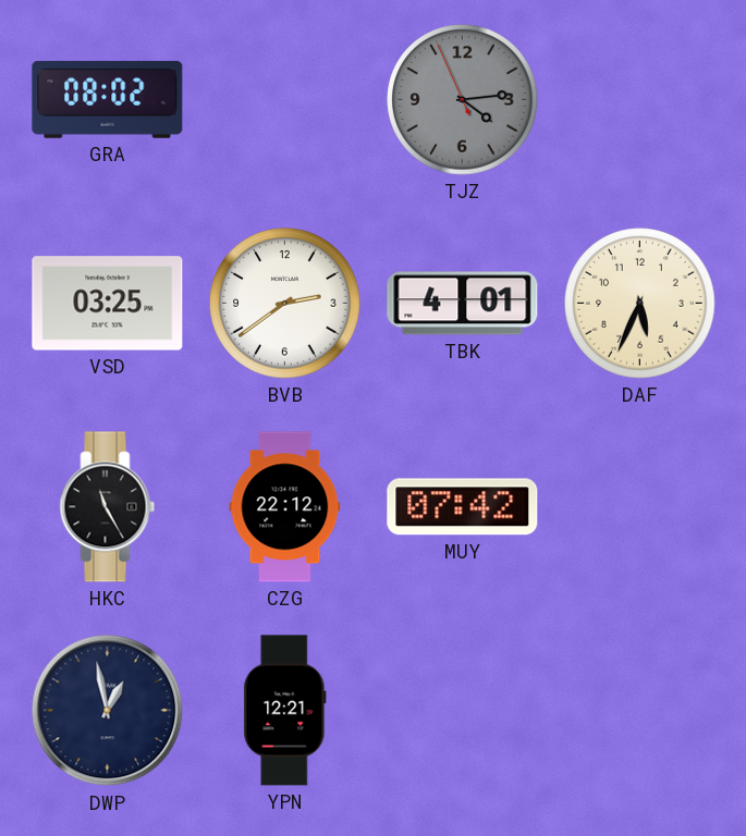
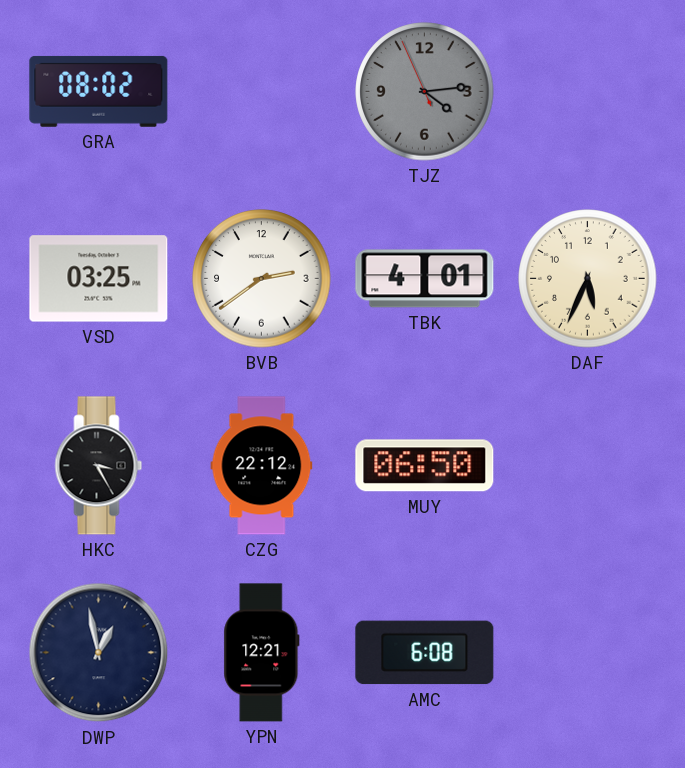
HKC: 11:25 -> 3:25
MUY: 07:42 -> 06:50
AMC: none -> 6:08
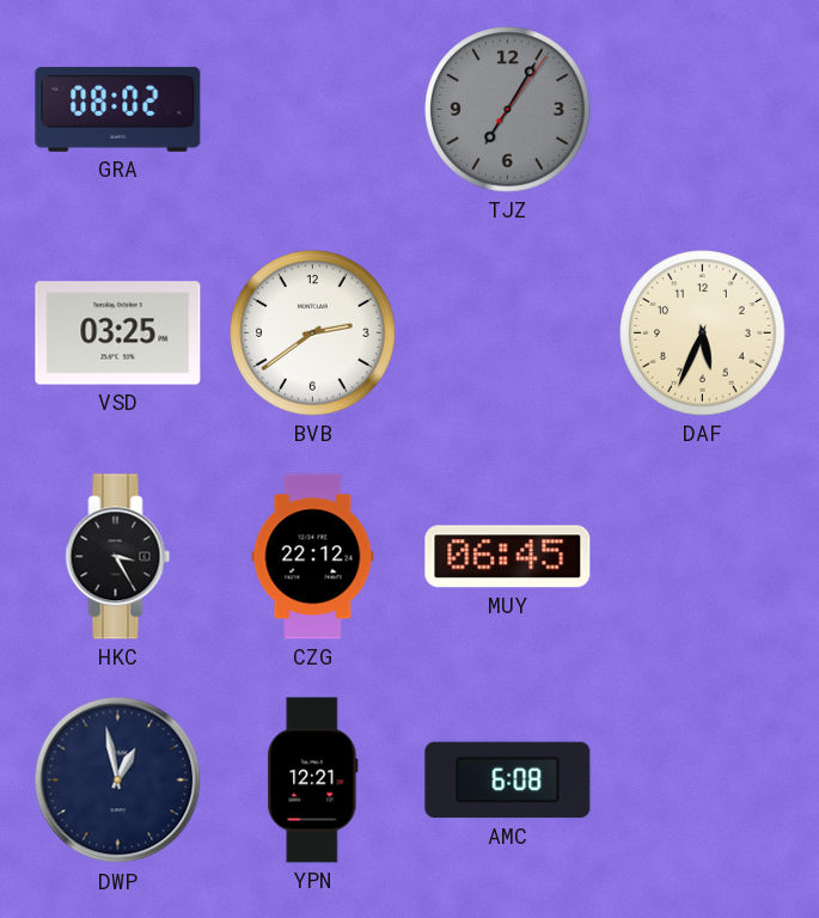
TJZ: 4:13 -> 7:05
TBK: 4:01 -> none
MUY: 06:50 -> 06:45
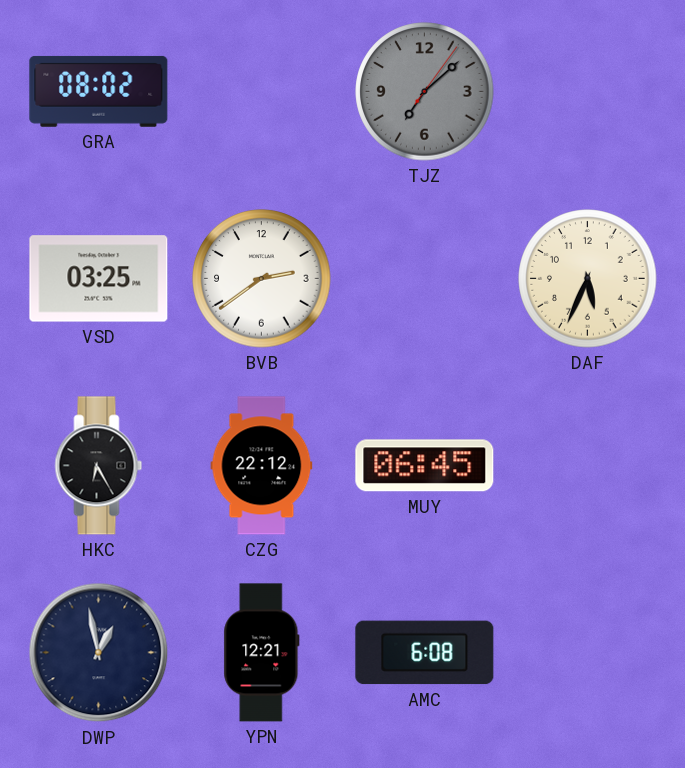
TJZ: 7:05 -> 7:08
HKC: 3:25 -> 6:25
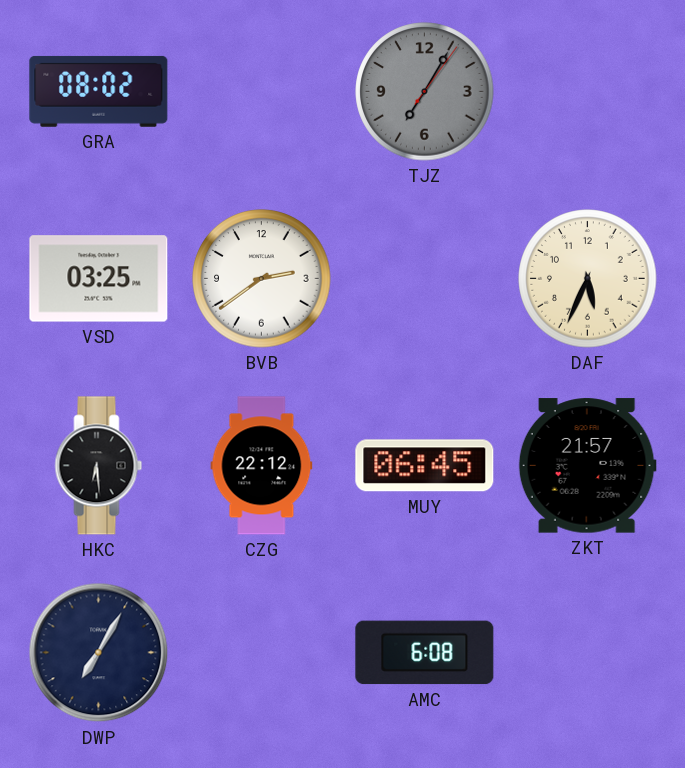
TJZ: 7:08 -> 7:05
HKC: 6:25 -> 6:29
ZKT: none -> 21:57
DWP: 12:58 -> 7:05
YPN: 12:21 -> none
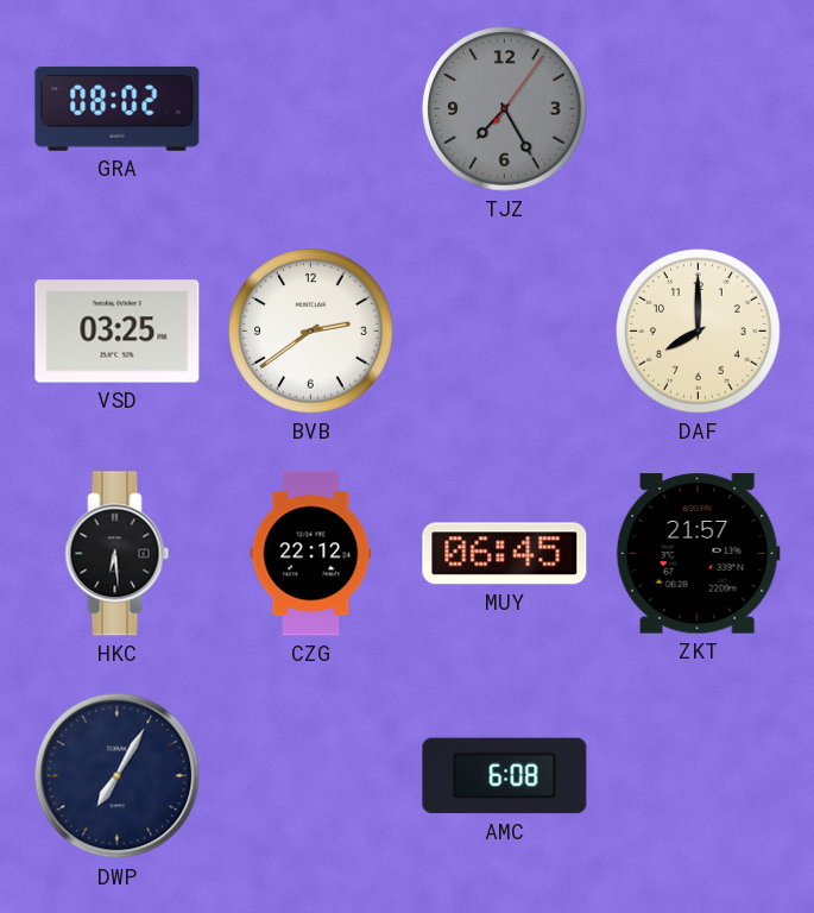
TJZ: 7:05 -> 7:25
DAF: 5:34 -> 8:00
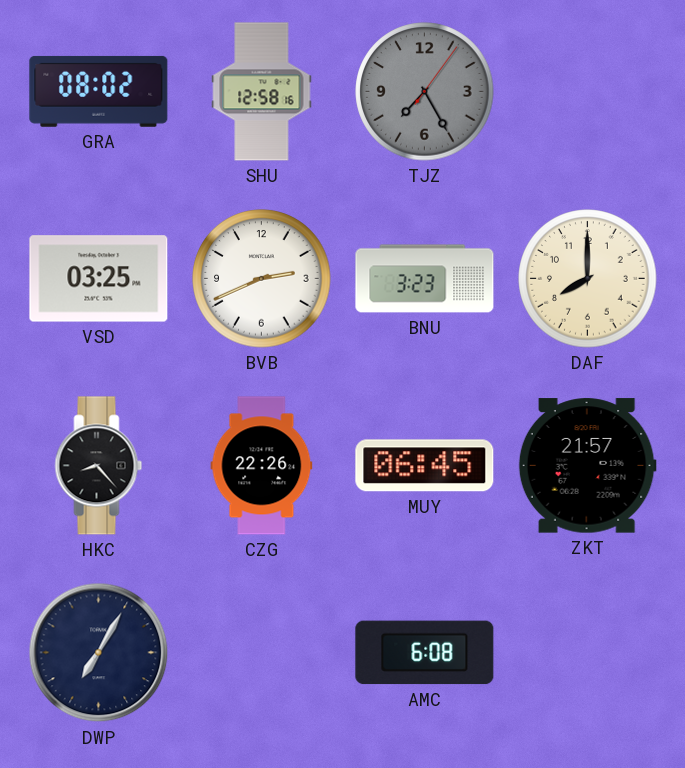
SHU: none -> 12:58
BVB: 2:39 -> 2:41
BNU: none -> 3:23
HKC: 6:29 -> 8:23
CZG: 22:12 -> 22:26
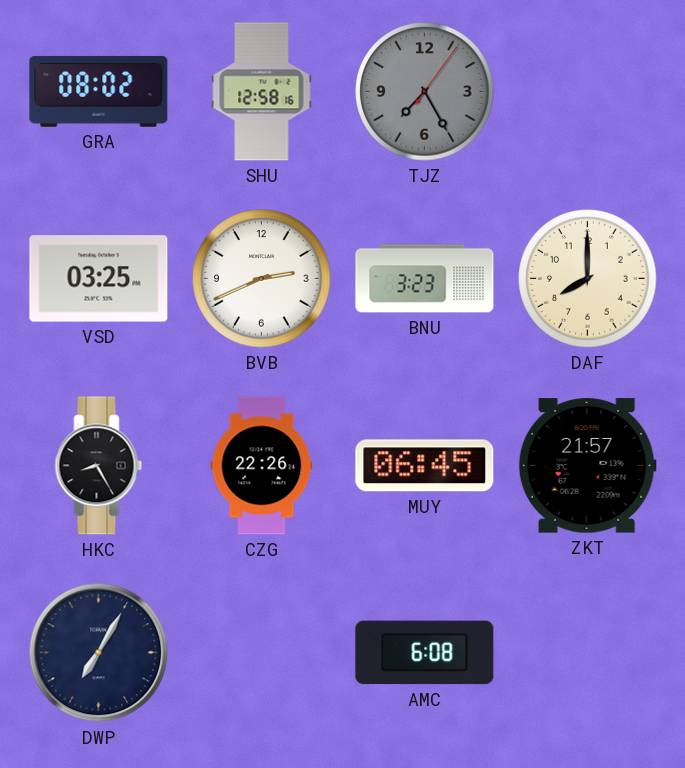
HKC: 8:23 -> 8:25
